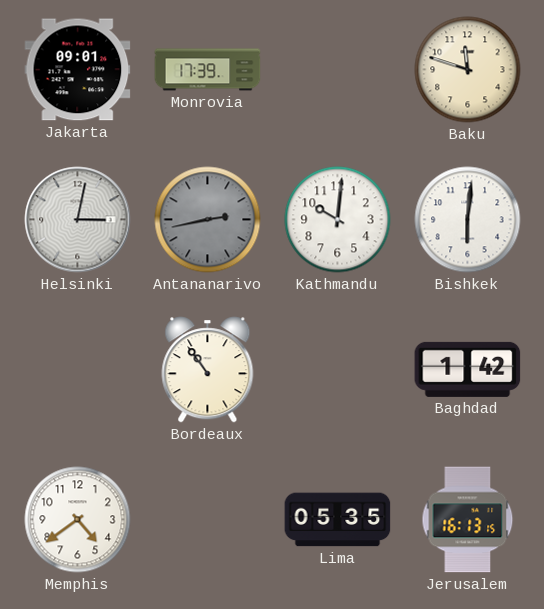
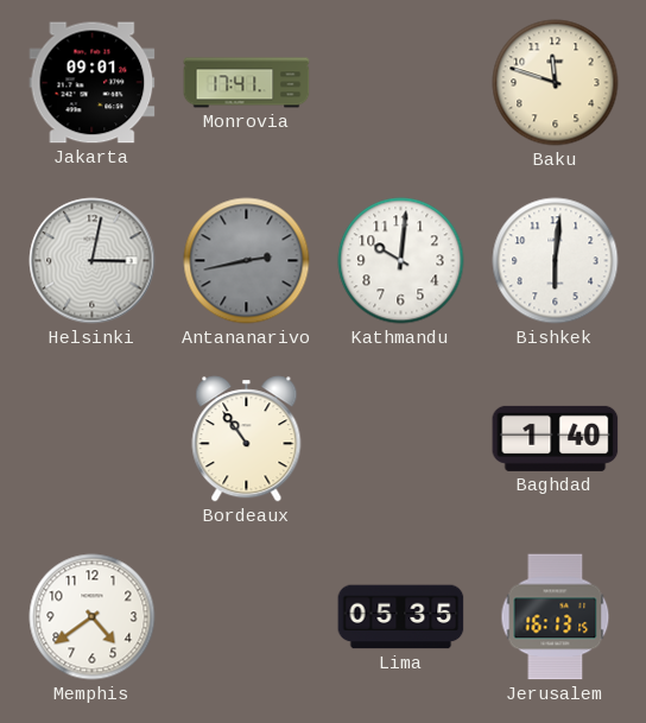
Monrovia: 17:39 -> 17:41
Baghdad: 1:42 -> 1:40
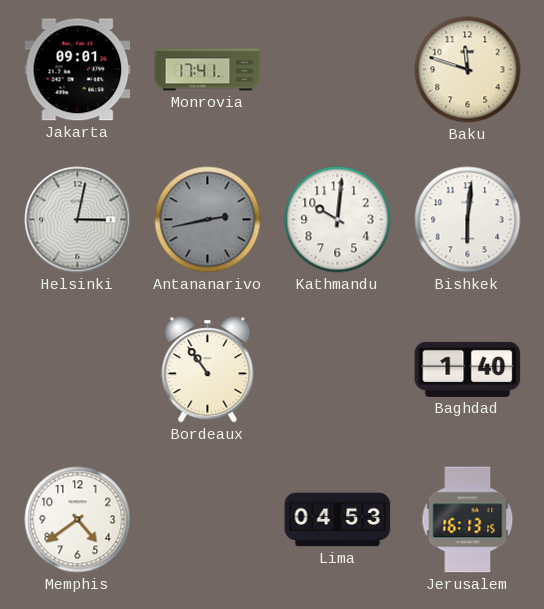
Lima: 05:35 -> 04:53
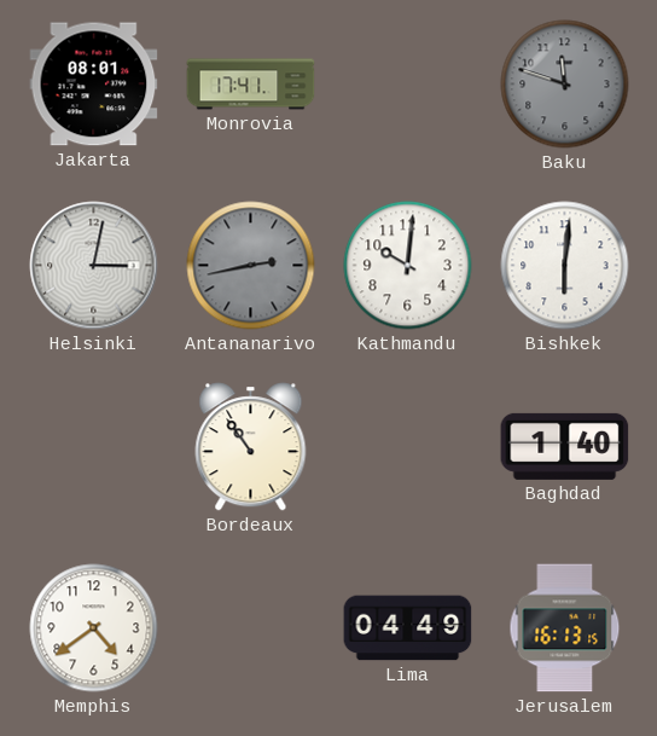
Jakarta: 09:01 -> 08:01
Baku dial: cream -> grey
Lima: 04:53 -> 04:49
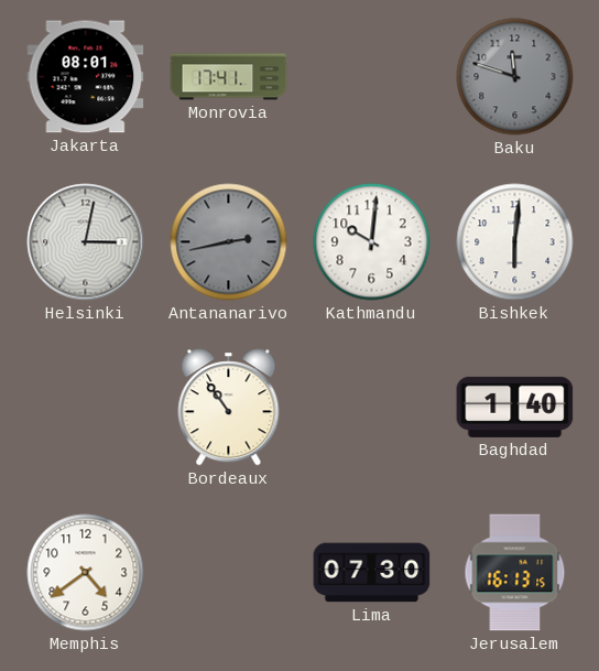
Lima: 04:49 -> 07:30
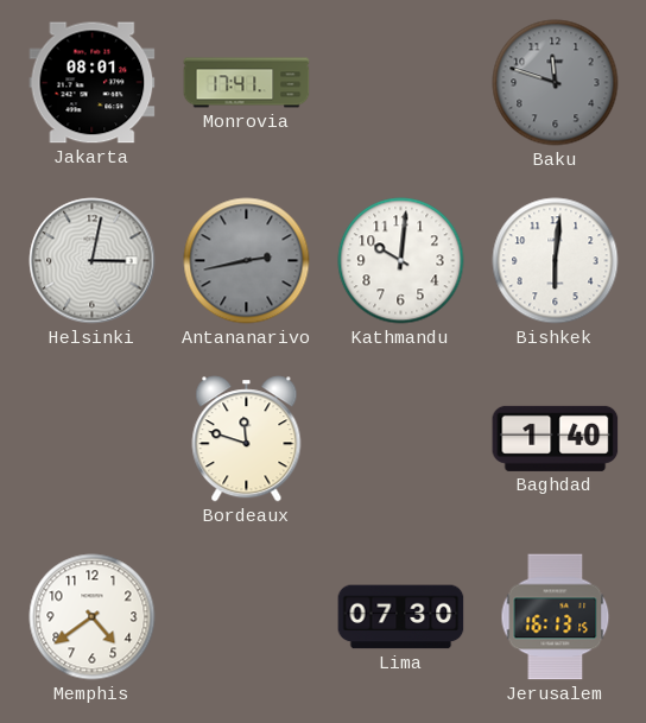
Bordeaux: 10:54 -> 11:48
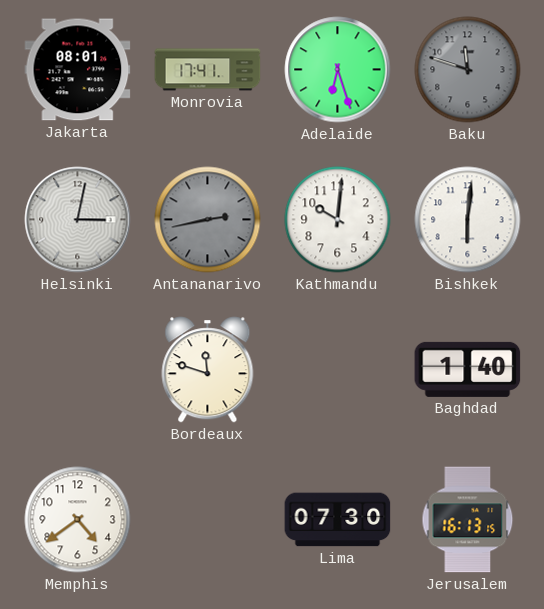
Adelaide: none -> 6:27
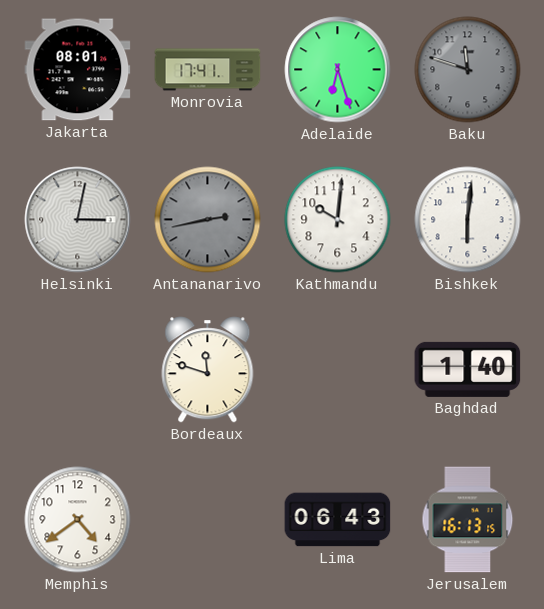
Lima: 07:30 -> 06:43
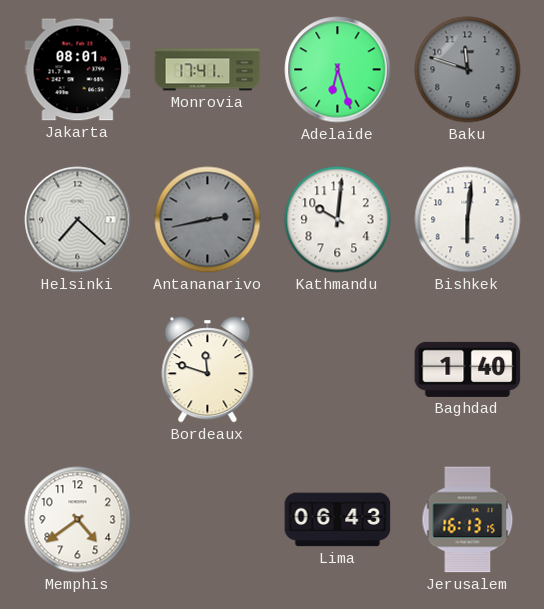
Helsinki: 3:02 -> 7:22
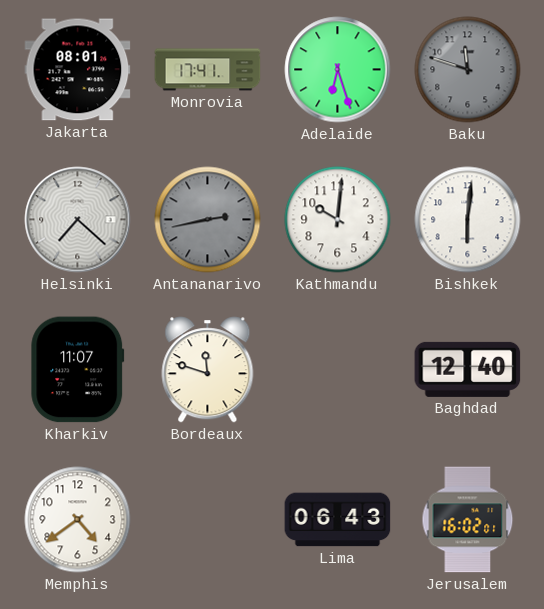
Kharkiv: none -> 11:07
Baghdad: 1:40 -> 12:40
Jerusalem: 16:13 -> 16:02
